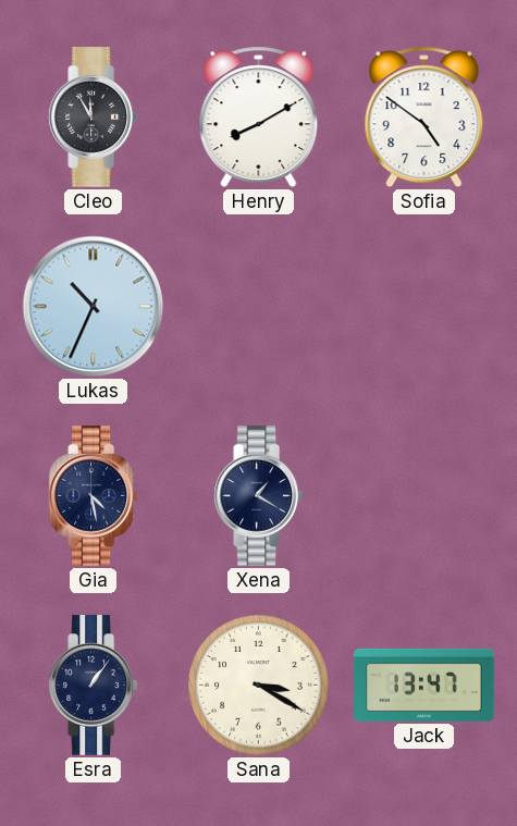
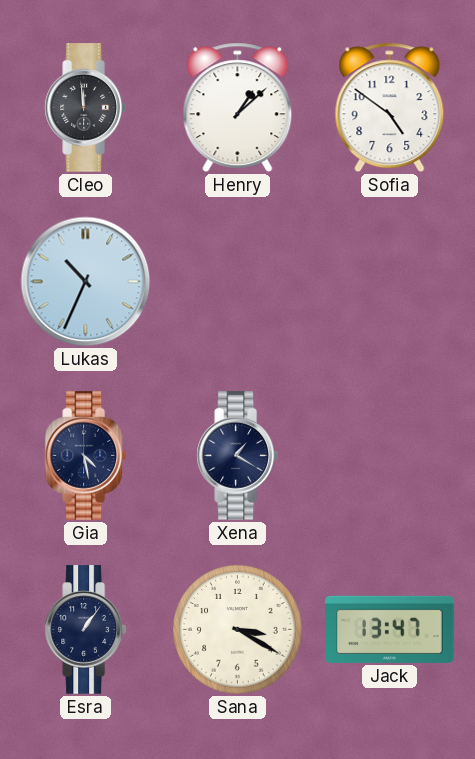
Cleo: 11:55 -> 11:59
Henry: 8:10 -> 1:08
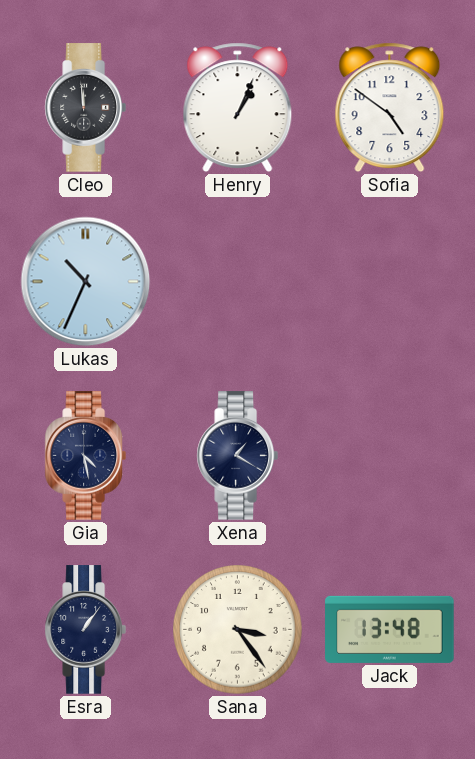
Henry: 1:08 -> 1:04
Sana: 3:20 -> 3:24
Jack: 13:47 -> 13:48
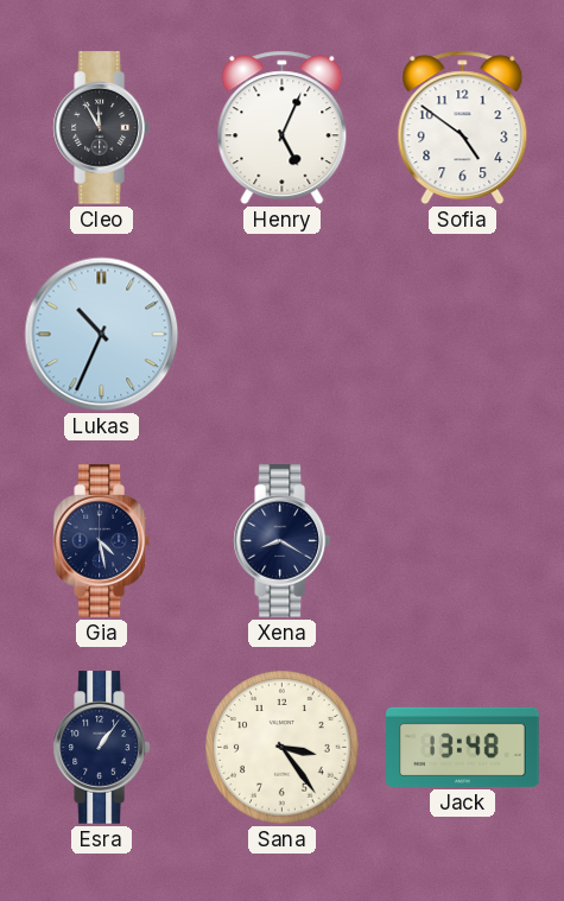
Cleo: 11:59 -> 11:55
Henry: 1:04 -> 5:04
Xena: 1:20 -> 8:20
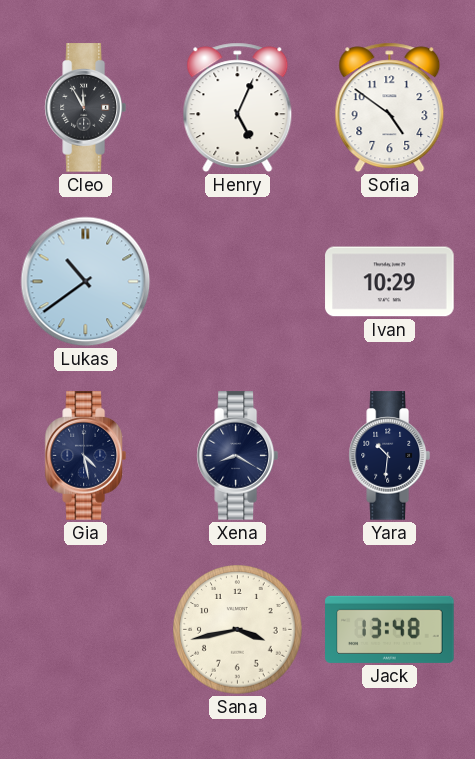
Lukas: 10:34 -> 10:39
Ivan: none -> 10:29
Yara: none -> 10:31
Esra: 1:06 -> none
Sana: 3:24 -> 3:43
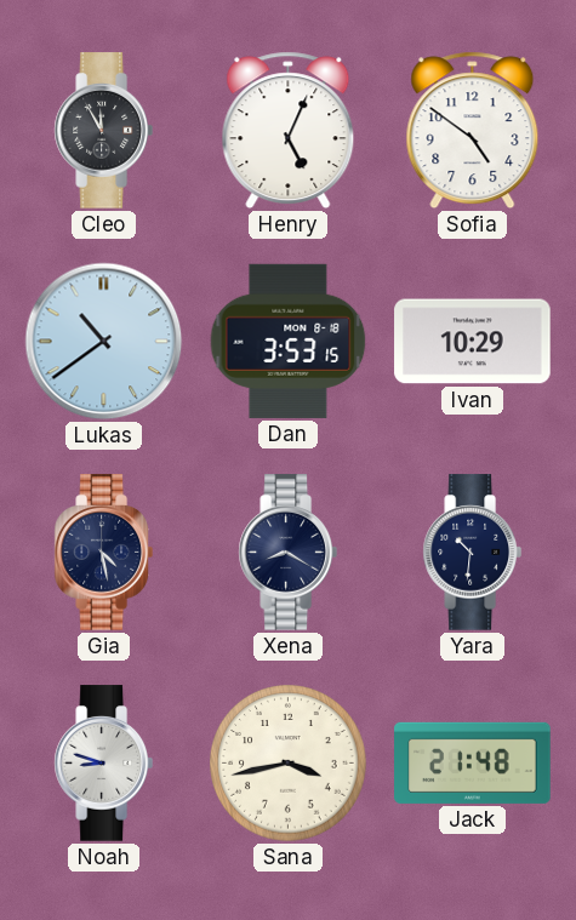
Dan: none -> 3:53
Noah: none -> 8:48
Jack: 13:48 -> 21:48
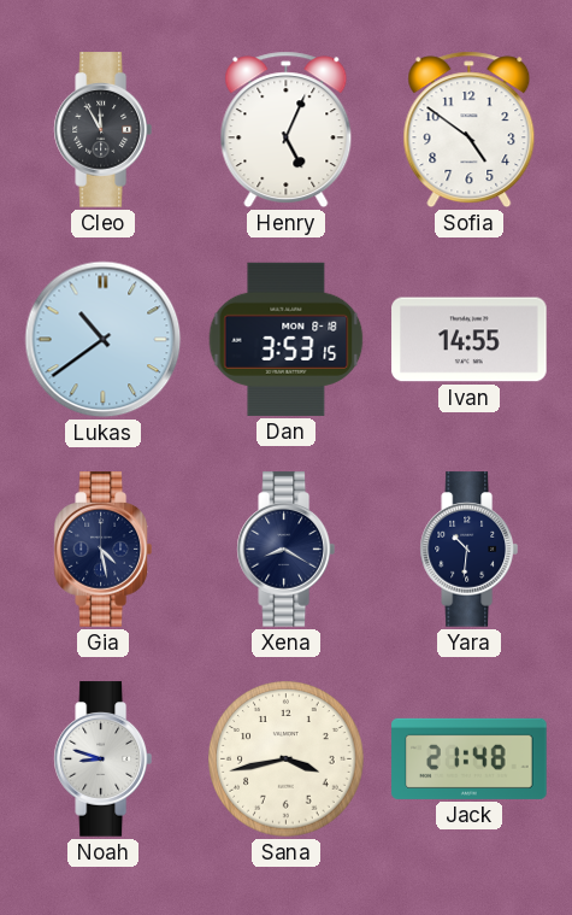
Ivan: 10:29 -> 14:55
